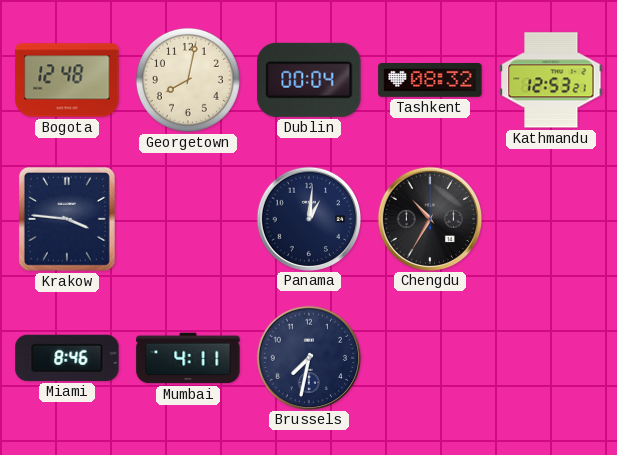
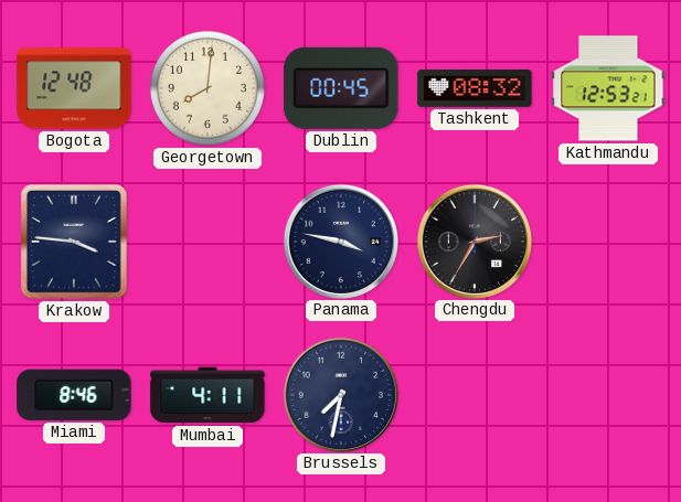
Georgetown: 8:02 -> 8:01
Dublin: 00:04 -> 00:45
Panama: 1:01 -> 3:47
Chengdu: 10:35 -> 2:35
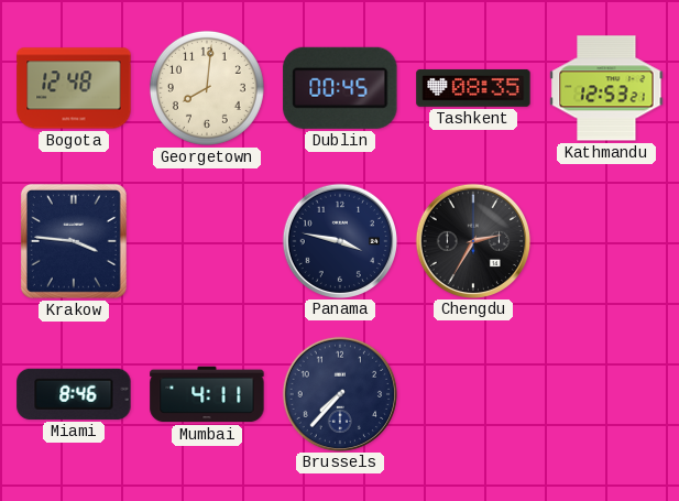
Tashkent: 08:32 -> 08:35
Brussels: 7:32 -> 7:37
